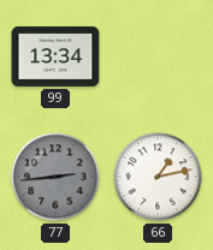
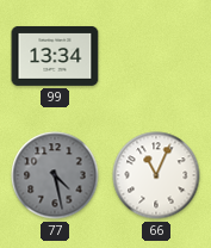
77: 2:44 -> 4:28
66: 1:13 -> 11:04
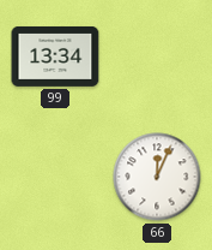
77: 4:28 -> none
66: 11:04 -> 12:04
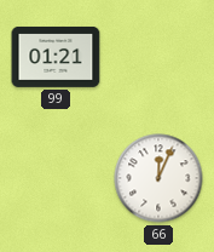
99: 13:34 -> 01:21
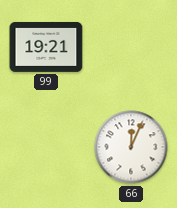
99: 01:21 -> 19:21
